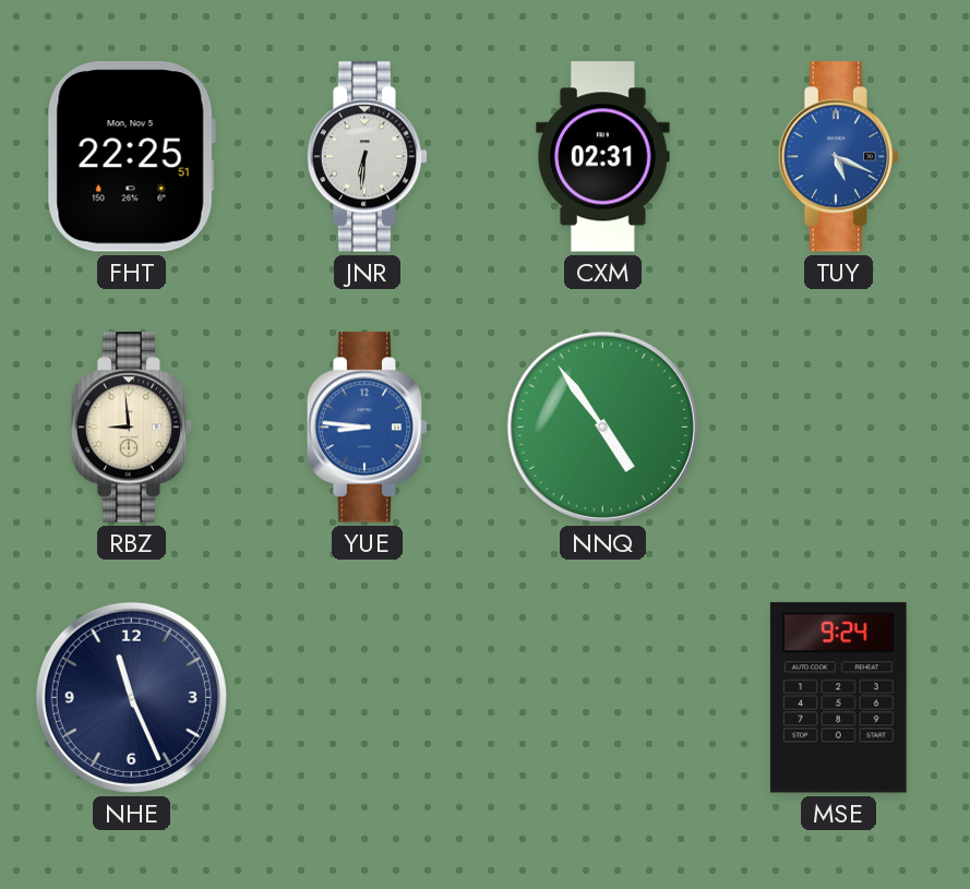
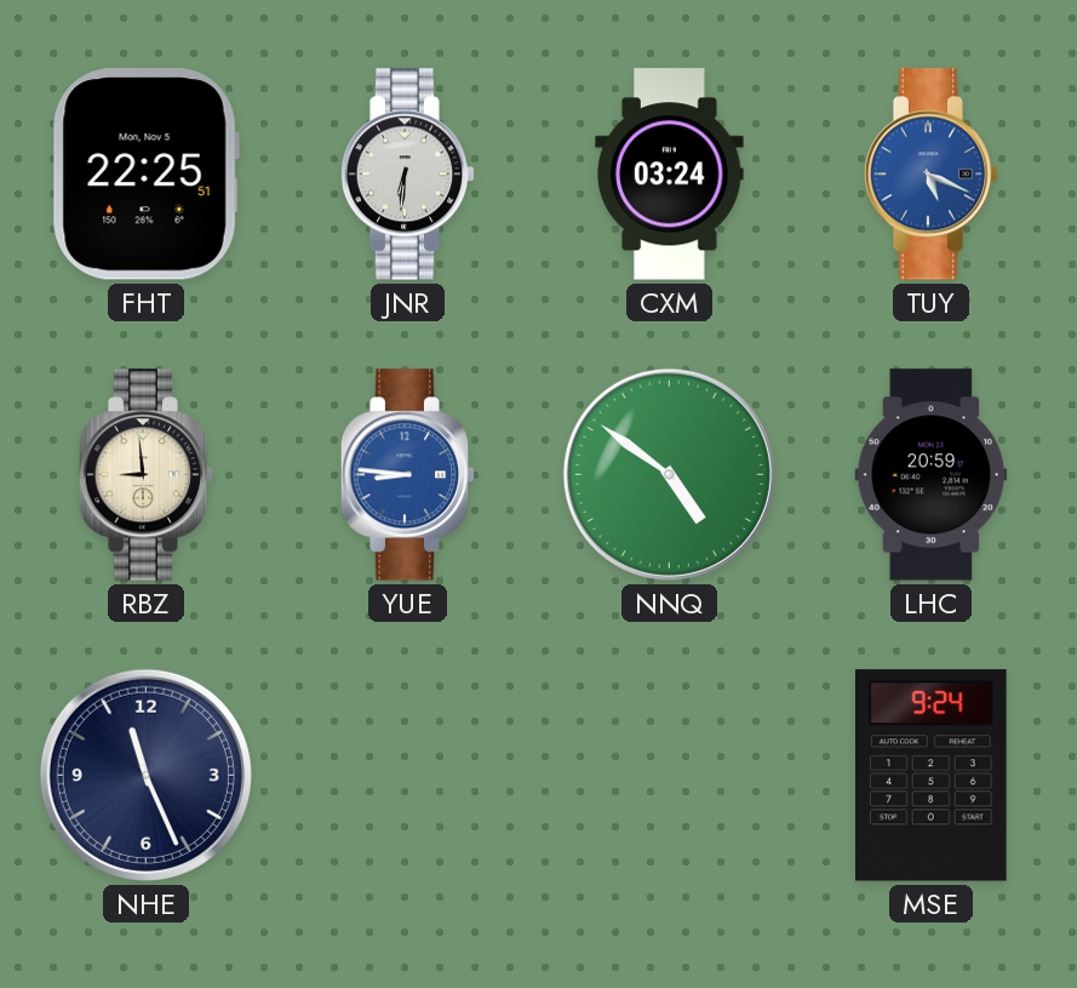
CXM: 02:31 -> 03:24
NNQ: 4:54 -> 4:51
LHC: none -> 20:59
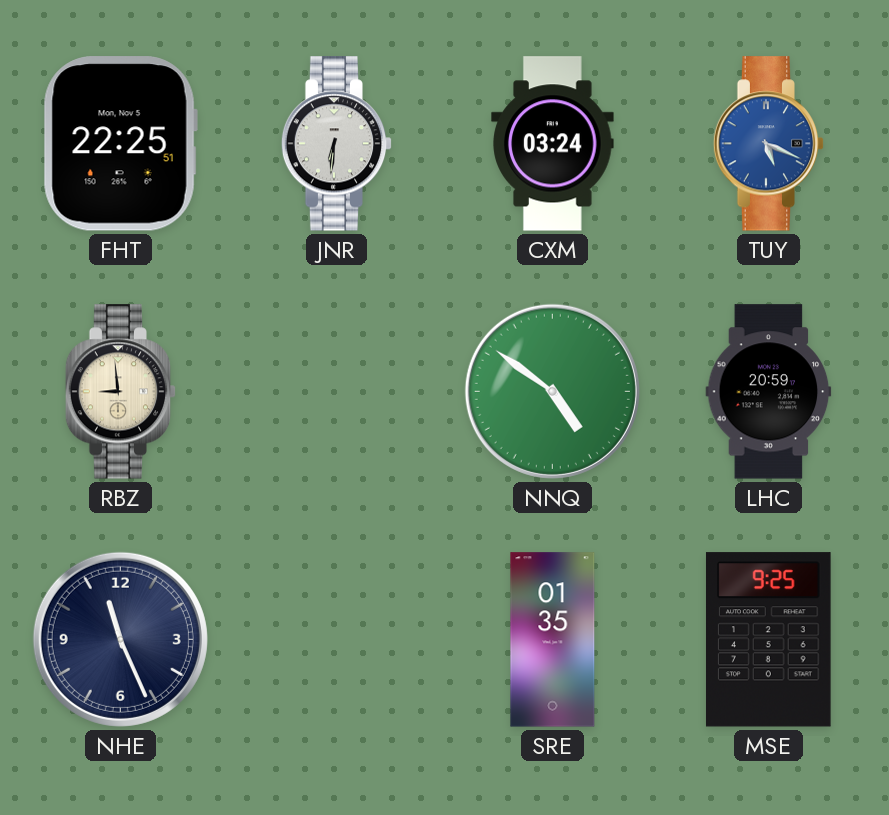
YUE: 8:46 -> none
SRE: none -> 01:35
MSE: 9:24 -> 9:25
